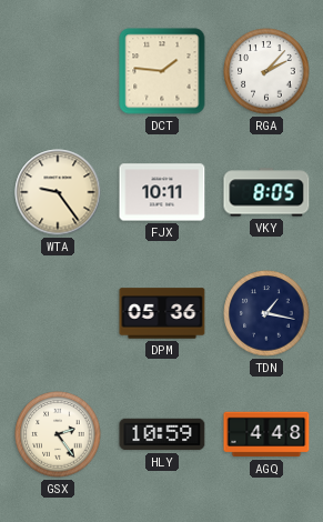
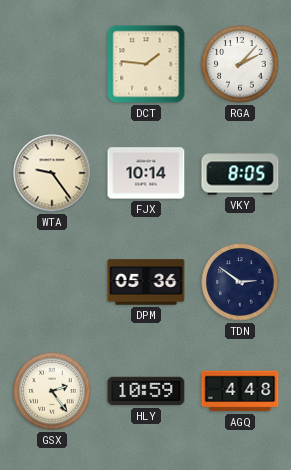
FJX: 10:11 -> 10:14
TDN: 1:17 -> 2:51
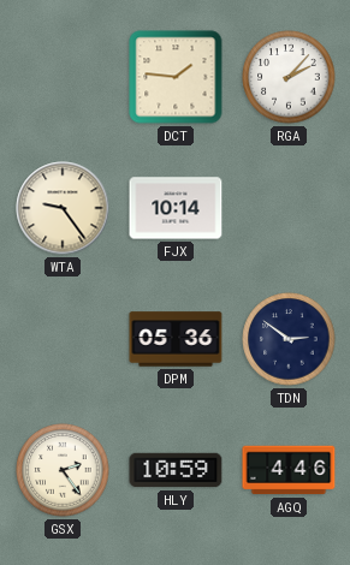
VKY: 8:05 -> none
AGQ: 4:48 -> 4:46
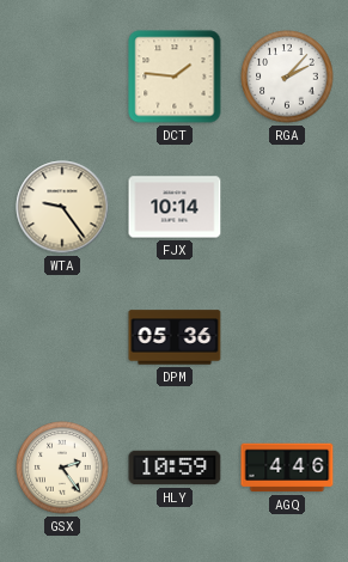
TDN: 2:51 -> none
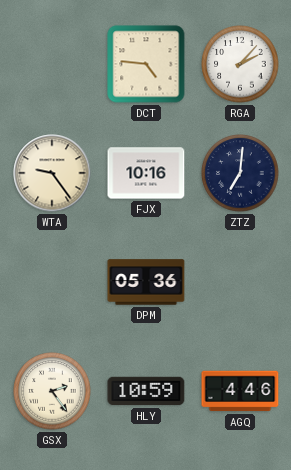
DCT: 1:46 -> 4:46
FJX: 10:14 -> 10:16
ZTZ: none -> 7:01
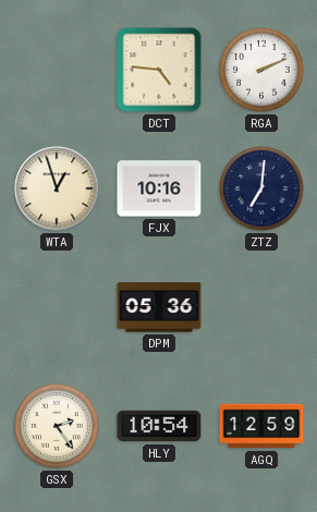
RGA: 2:07 -> 2:11
WTA: 9:24 -> 12:57
HLY: 10:59 -> 10:54
AGQ: 4:46 -> 12:59
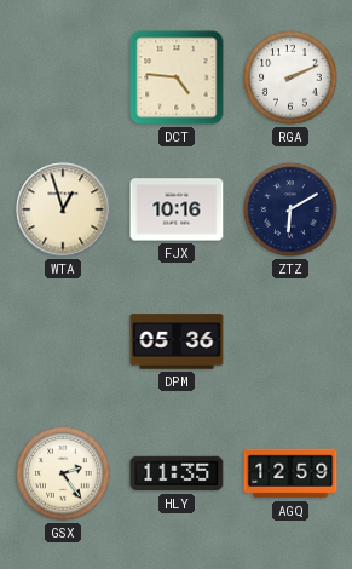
ZTZ: 7:01 -> 6:10
HLY: 10:54 -> 11:35
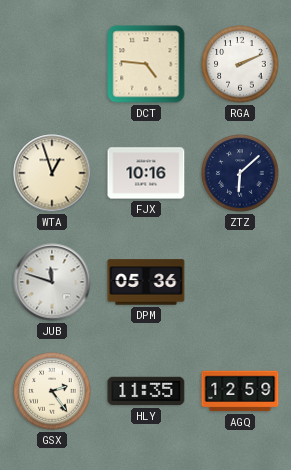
ZTZ: 6:10 -> 6:08
JUB: none -> 11:48
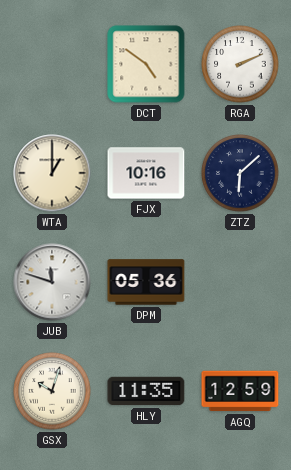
DCT: 4:46 -> 4:51
WTA: 12:57 -> 1:00
GSX: 2:24 -> 10:03
